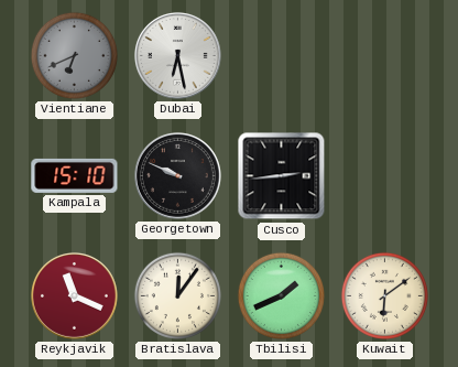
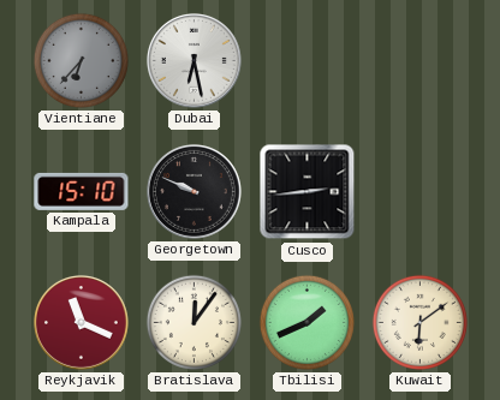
Vientiane: 6:41 -> 6:37
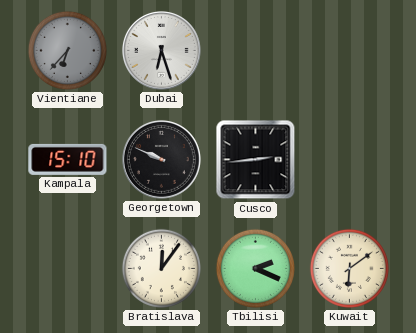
Dubai: 6:28 -> 6:27
Reykjavik: 11:19 -> none
Tbilisi: 1:41 -> 2:19
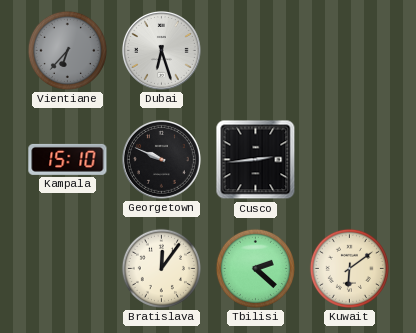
Tbilisi: 2:19 -> 2:22
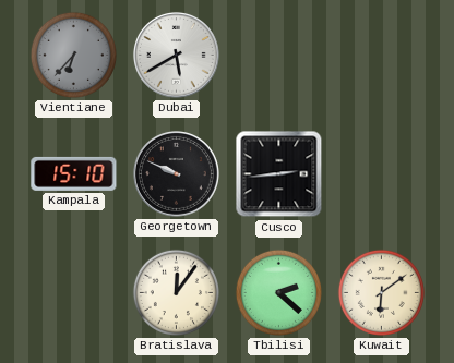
Dubai: 6:27 -> 5:40
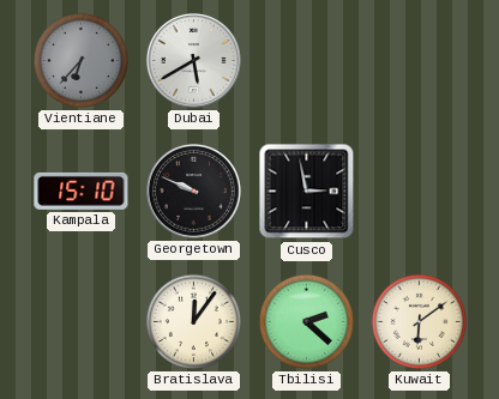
Cusco: 2:44 -> 2:58
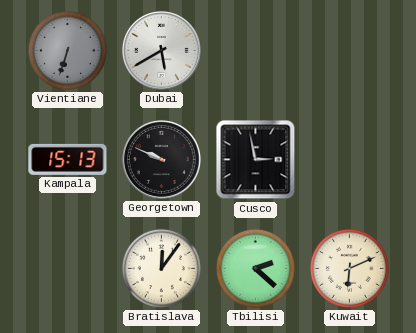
Vientiane: 6:37 -> 6:33
Kampala: 15:10 -> 15:13
Kuwait: 6:09 -> 6:11
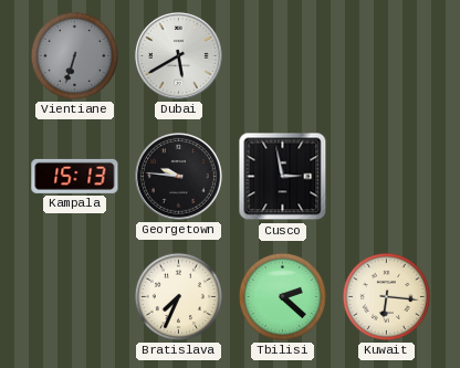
Georgetown: 9:49 -> 9:46
Bratislava: 12:06 -> 7:34
Kuwait: 6:11 -> 6:16
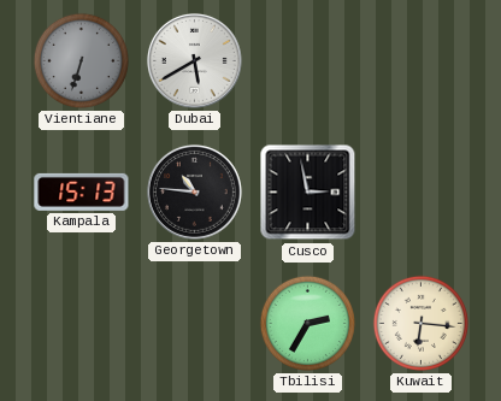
Georgetown: 9:46 -> 10:46
Bratislava: 7:34 -> none
Tbilisi: 2:22 -> 2:35
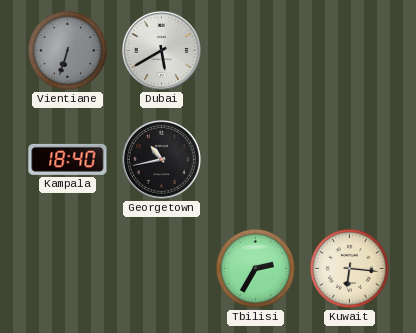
Kampala: 15:13 -> 18:40
Georgetown: 10:46 -> 10:43
Cusco: 2:58 -> none
